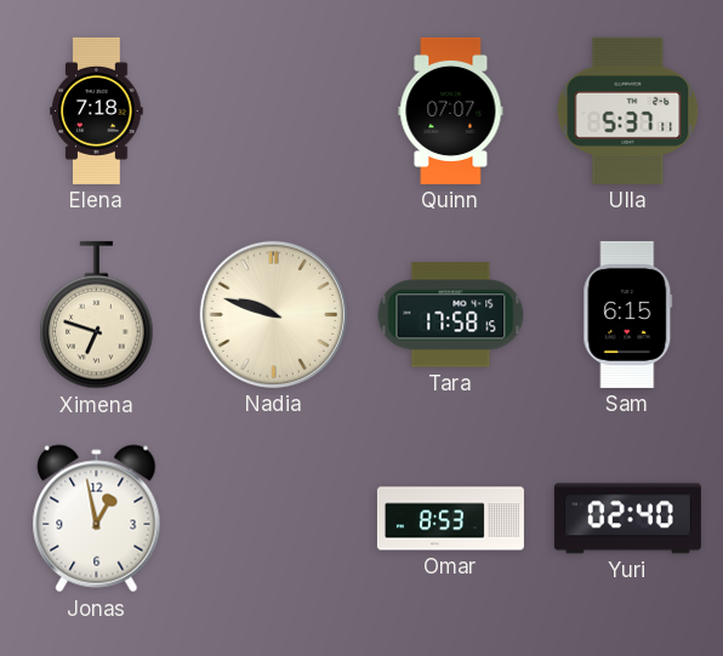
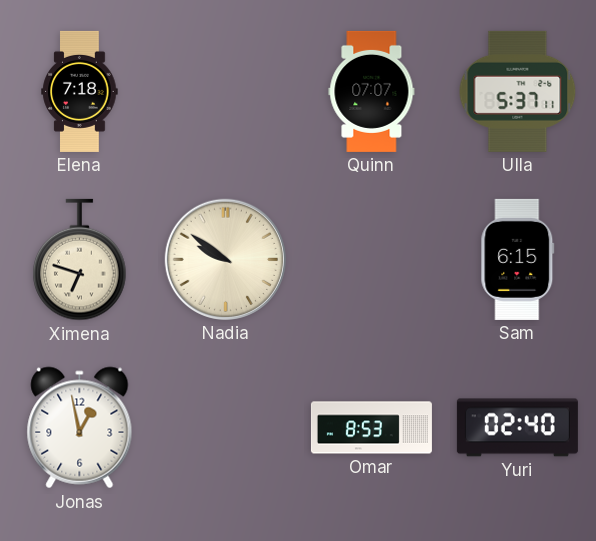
Nadia: 9:48 -> 9:51
Tara: 17:58 -> none
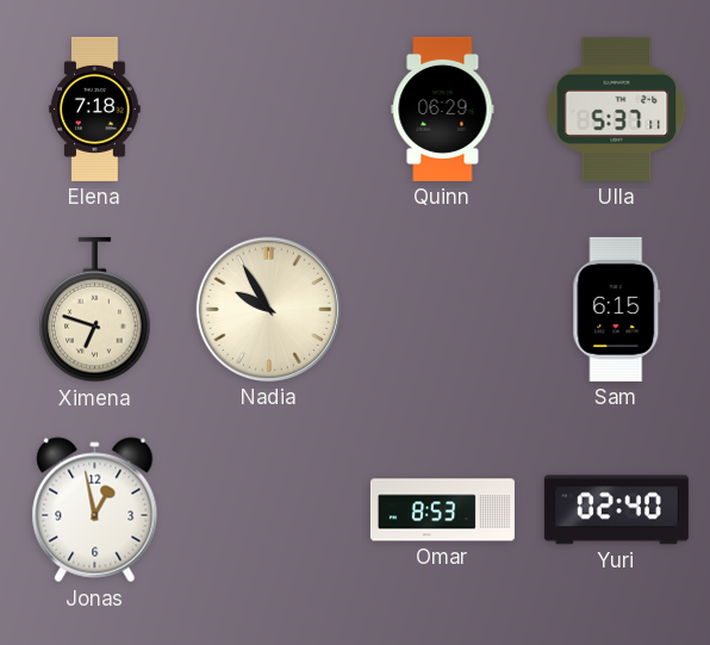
Quinn: 07:07 -> 06:29
Nadia: 9:51 -> 9:55
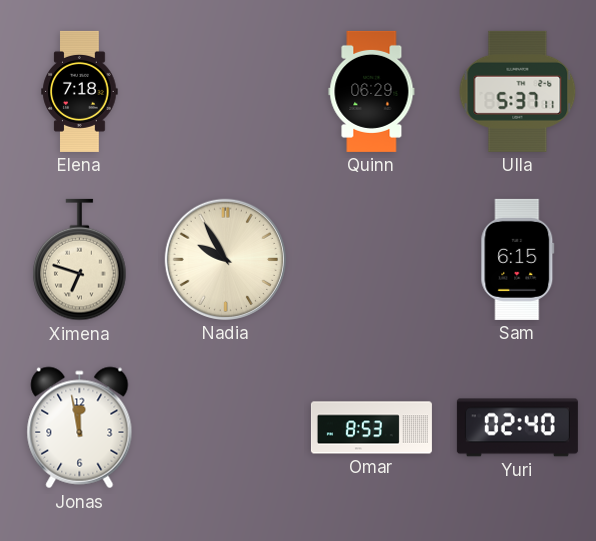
Jonas: 12:58 -> 11:58
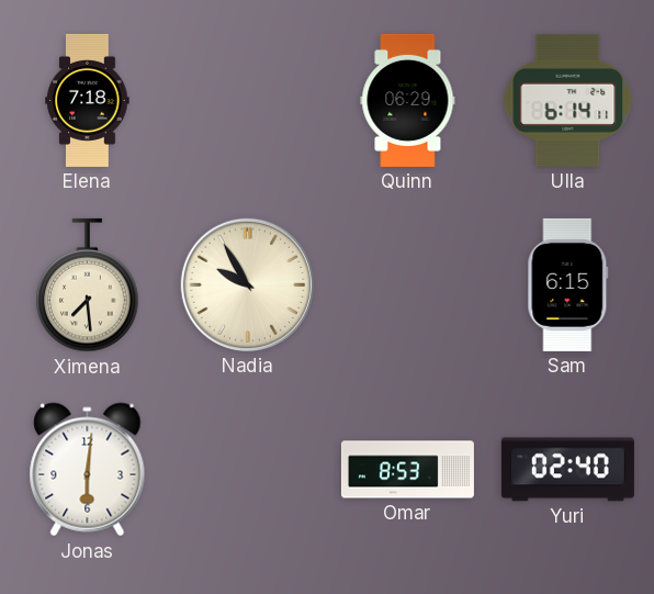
Ulla: 5:37 -> 6:14
Ximena: 6:48 -> 7:29
Jonas: 11:58 -> 6:01
